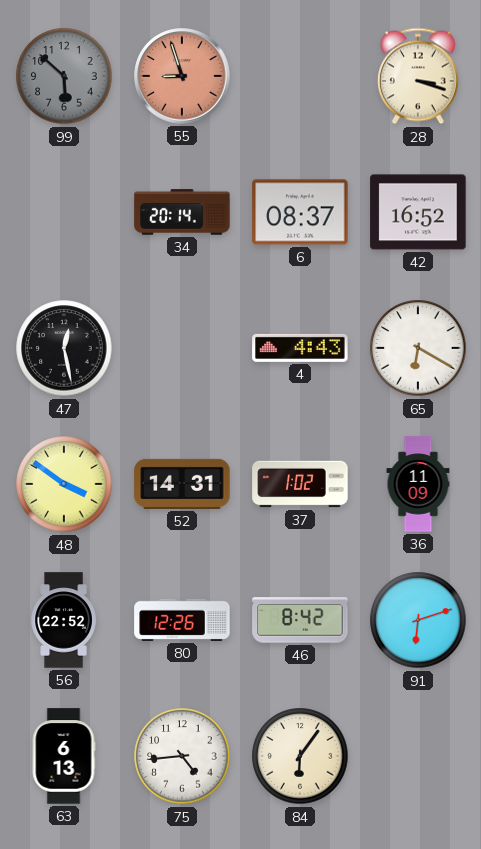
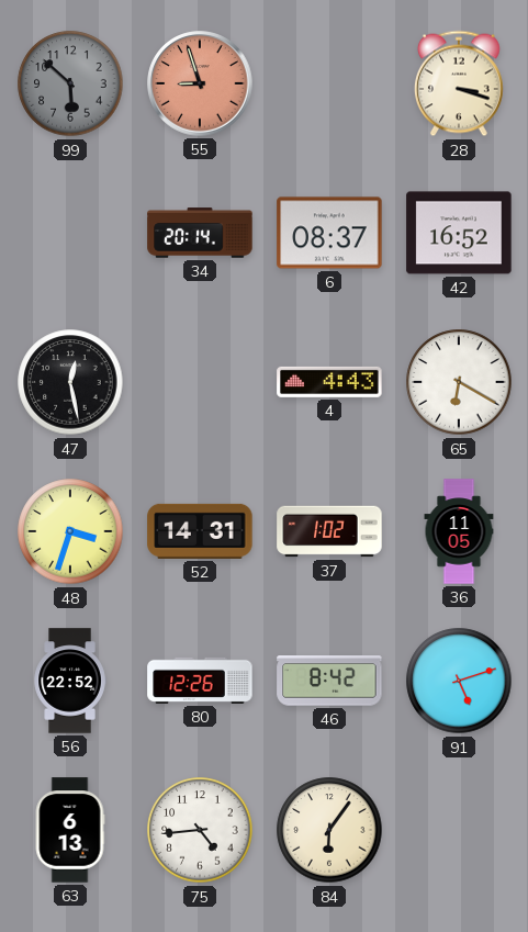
48: 3:51 -> 3:33
36: 11:09 -> 11:05
91: 6:12 -> 5:12
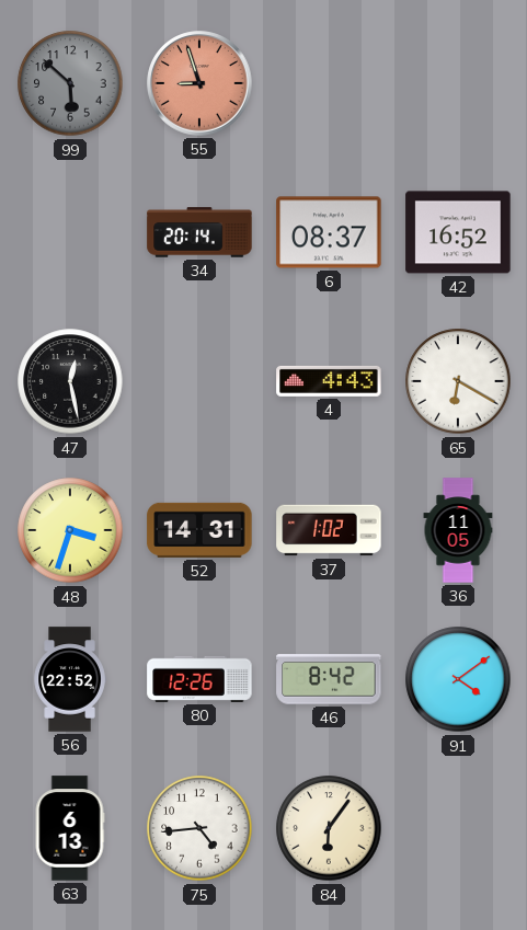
28: 3:18 -> none
91: 5:12 -> 4:09
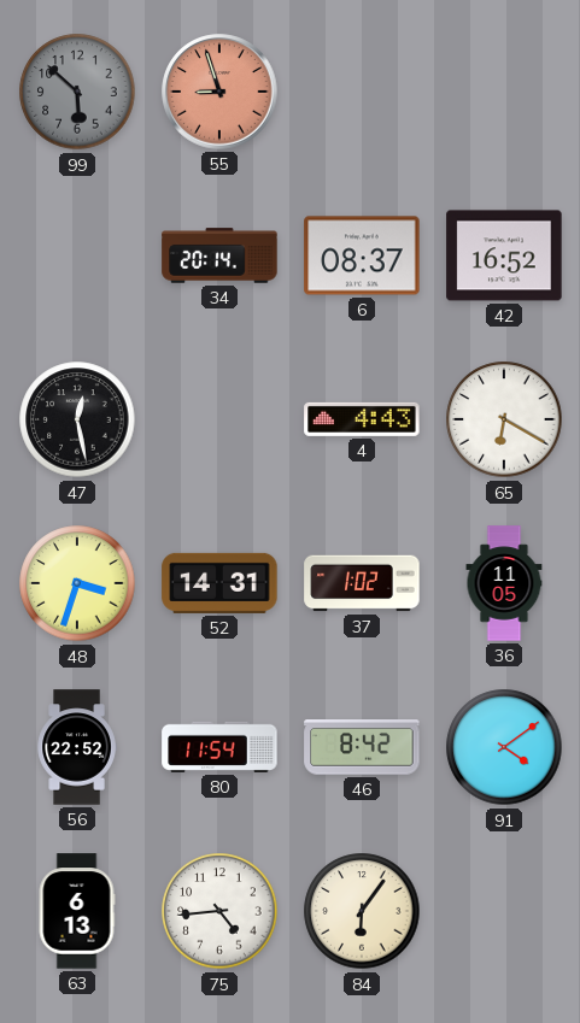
80: 12:26 -> 11:54
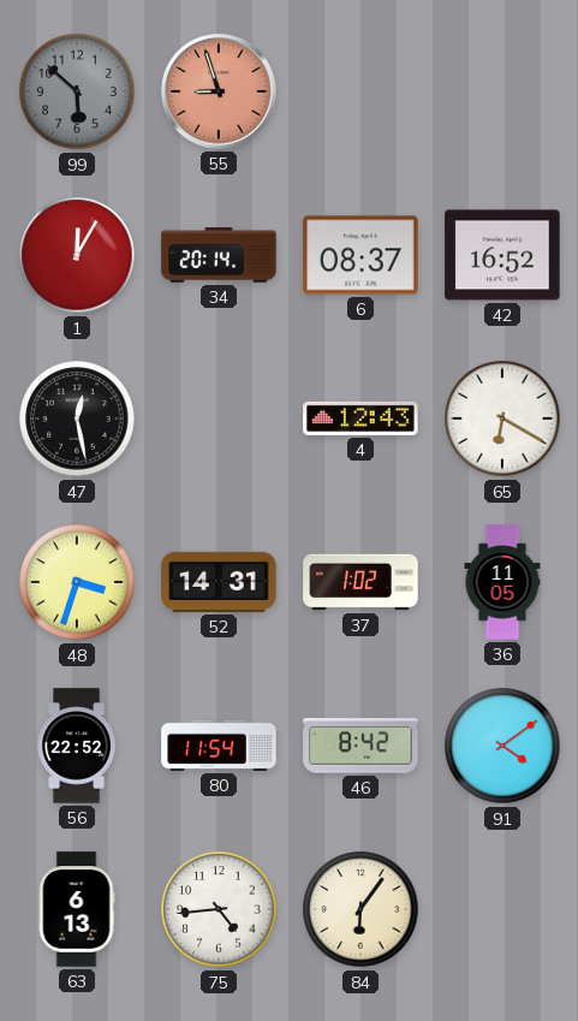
1: none -> 12:05
4: 4:43 -> 12:43
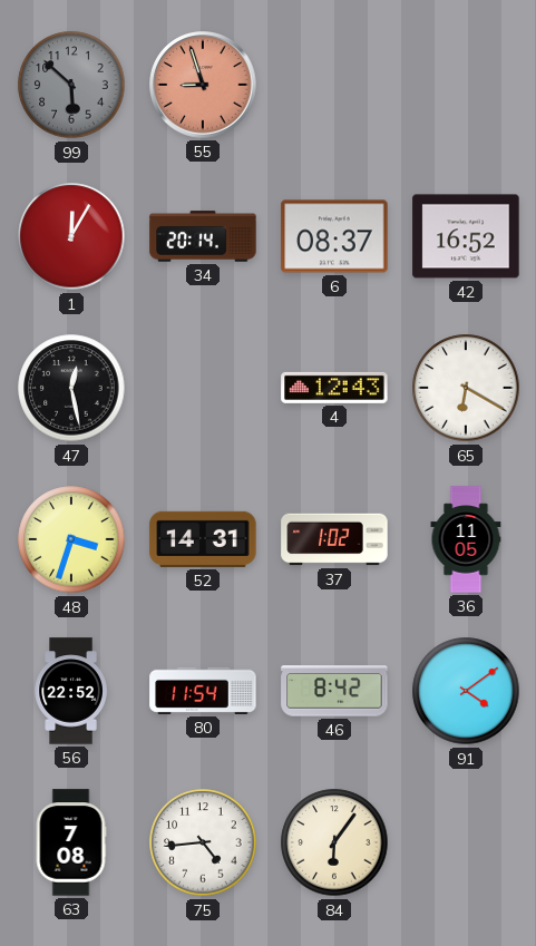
63: 6:13 -> 7:08
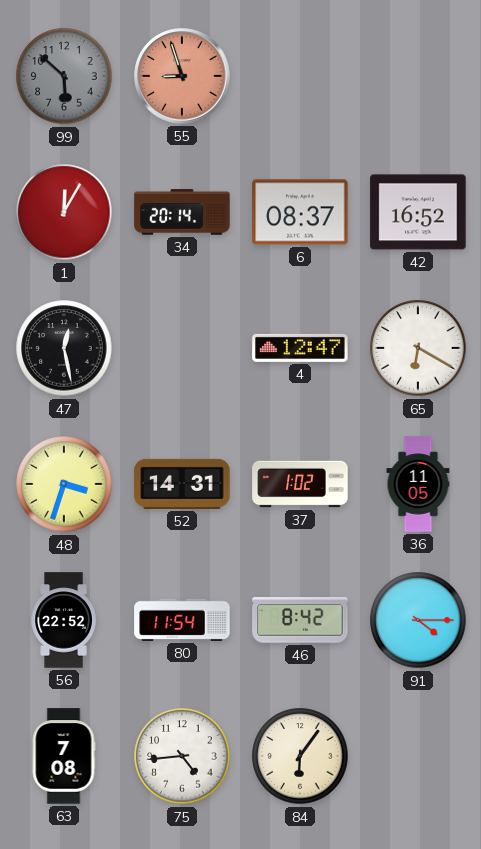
4: 12:43 -> 12:47
91: 4:09 -> 4:15
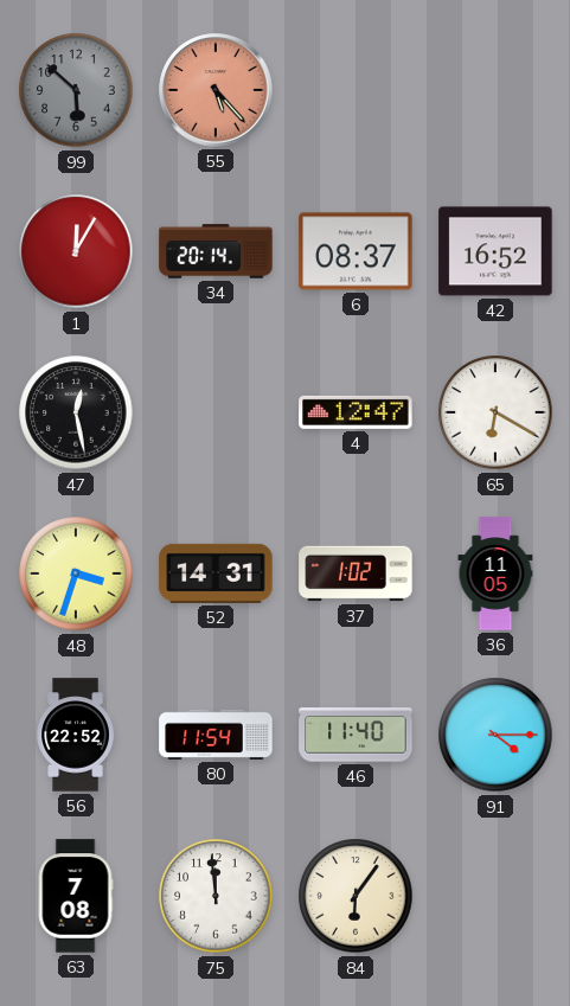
55: 8:57 -> 5:23
46: 8:42 -> 11:40
75: 4:44 -> 11:59
